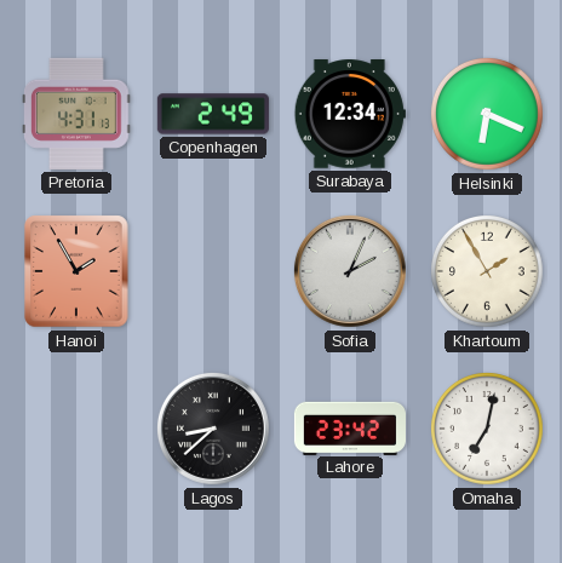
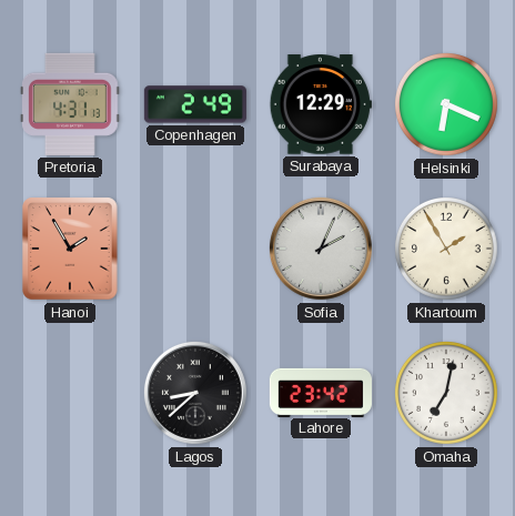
Surabaya: 12:34 -> 12:29
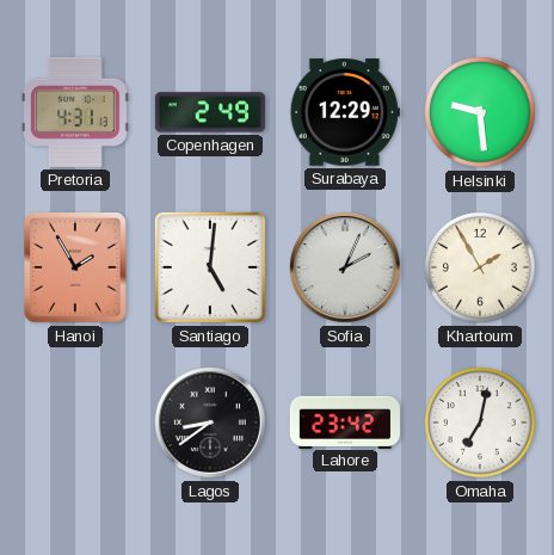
Helsinki: 6:19 -> 9:29
Santiago: none -> 5:01
Lagos: 8:38 -> 8:39
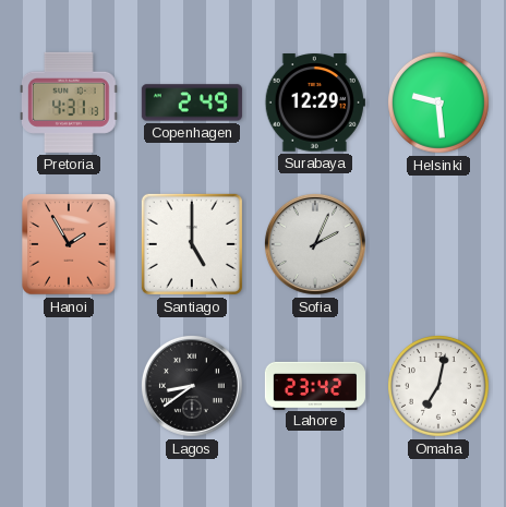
Santiago: 5:01 -> 5:00
Khartoum: 1:55 -> none
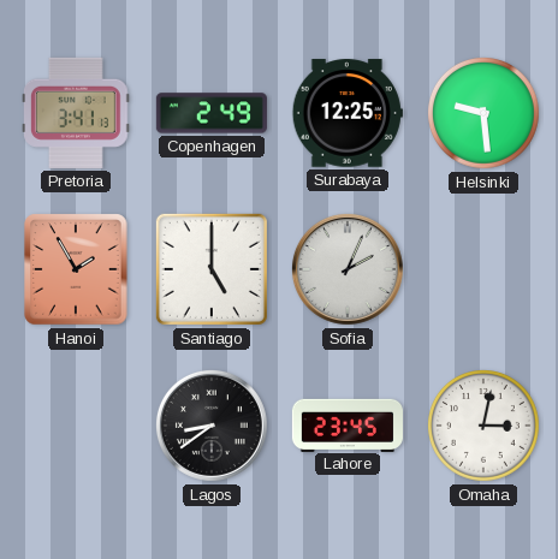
Pretoria: 4:31 -> 3:41
Surabaya: 12:29 -> 12:25
Lahore: 23:42 -> 23:45
Omaha: 7:02 -> 3:02
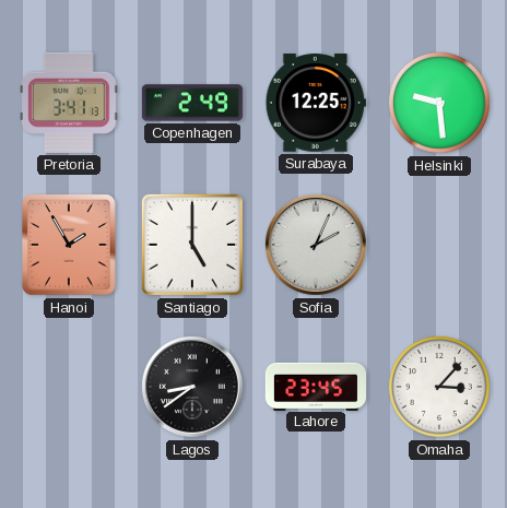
Omaha: 3:02 -> 3:07
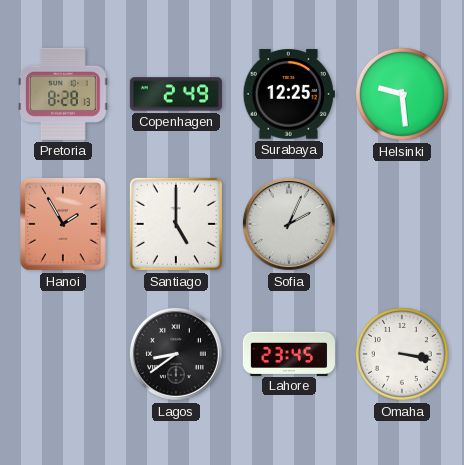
Pretoria: 3:41 -> 8:28
Omaha: 3:07 -> 3:17
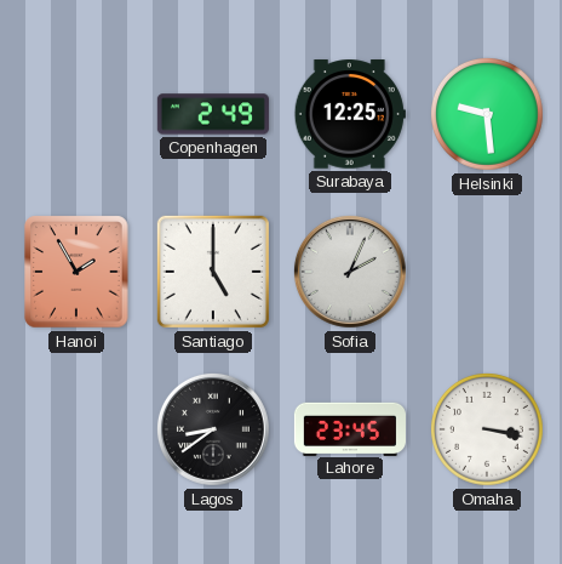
Pretoria: 8:28 -> none
